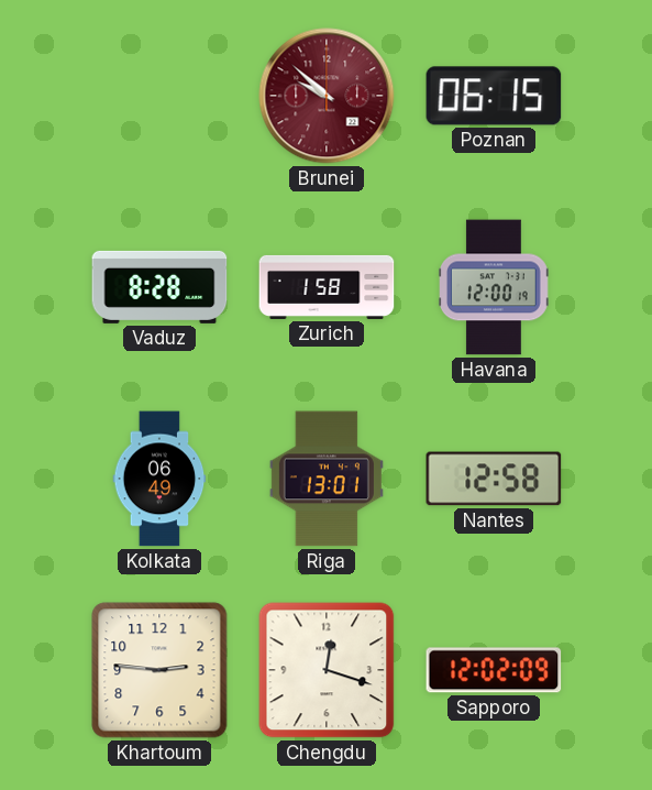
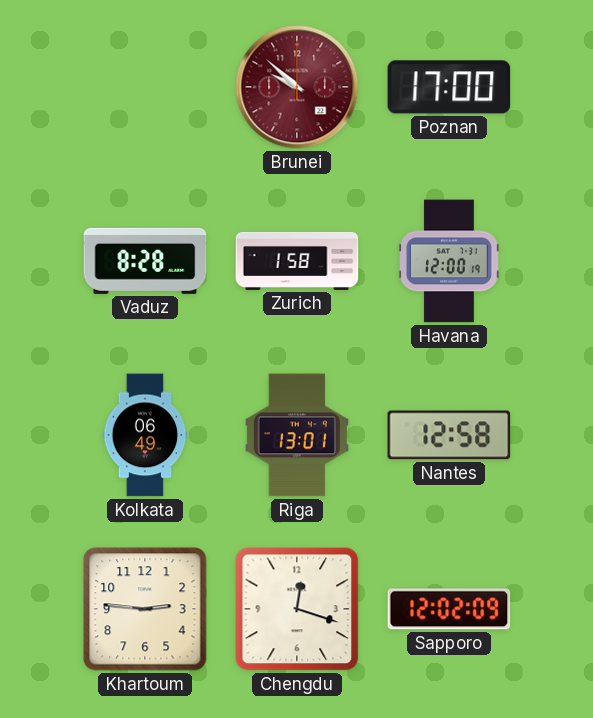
Poznan: 06:15 -> 17:00
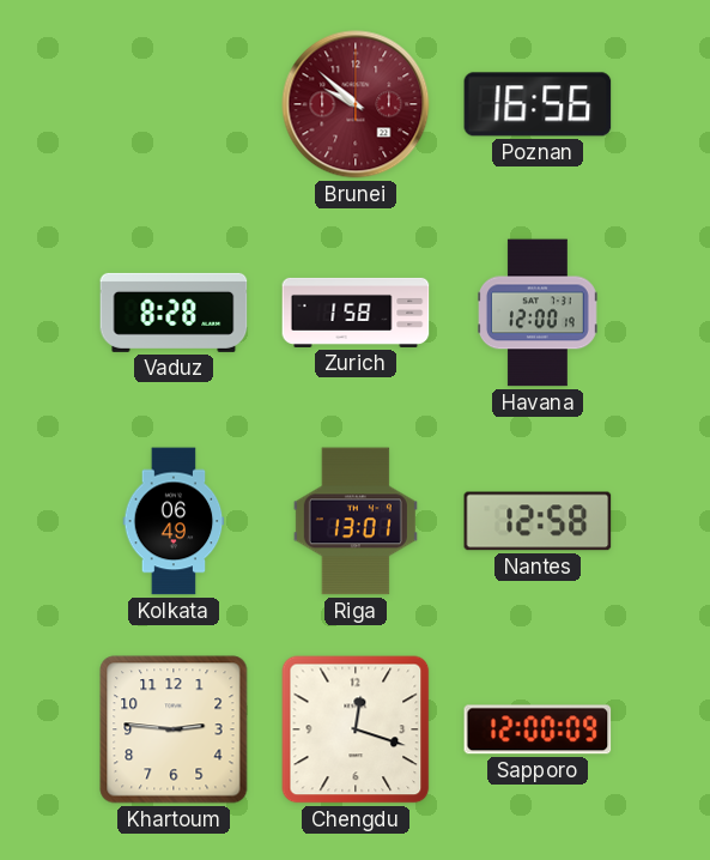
Poznan: 17:00 -> 16:56
Sapporo: 12:02 -> 12:00
